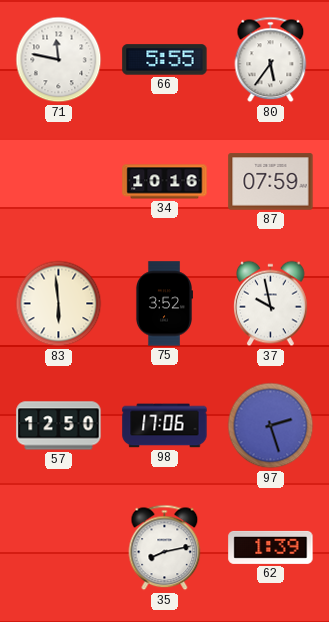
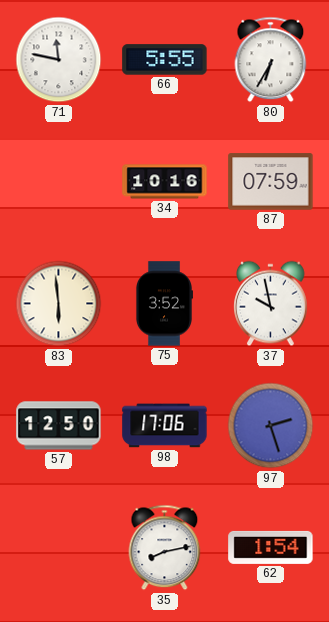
80: 5:36 -> 6:35
62: 1:39 -> 1:54
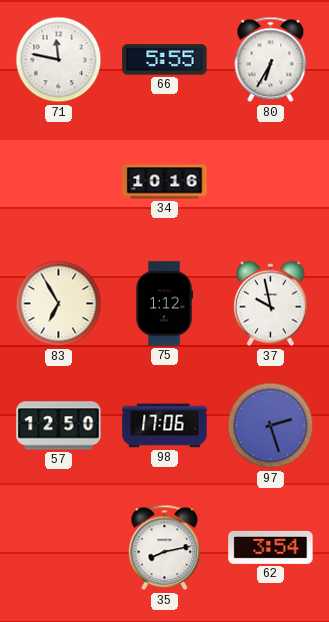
87: 07:59 -> none
83: 5:59 -> 6:55
75: 3:52 -> 1:12
62: 1:54 -> 3:54
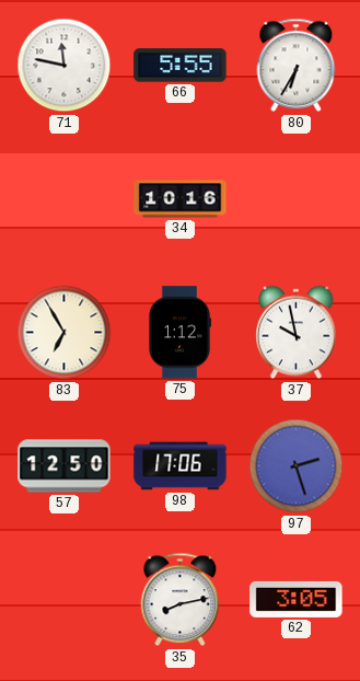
62: 3:54 -> 3:05
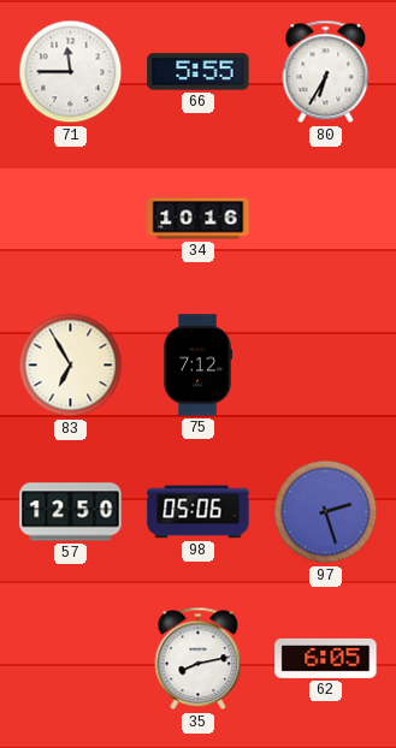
71: 11:47 -> 11:45
75: 1:12 -> 7:12
37: 9:58 -> none
98: 17:06 -> 05:06
62: 3:05 -> 6:05
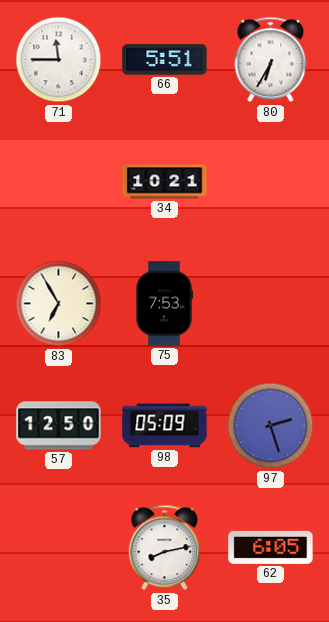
66: 5:55 -> 5:51
34: 10:16 -> 10:21
75: 7:12 -> 7:53
98: 05:06 -> 05:09
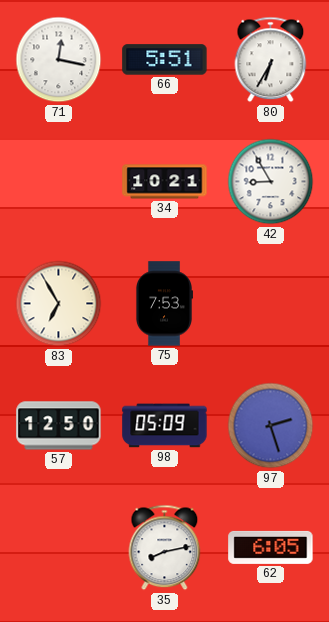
71: 11:45 -> 12:17
42: none -> 8:55
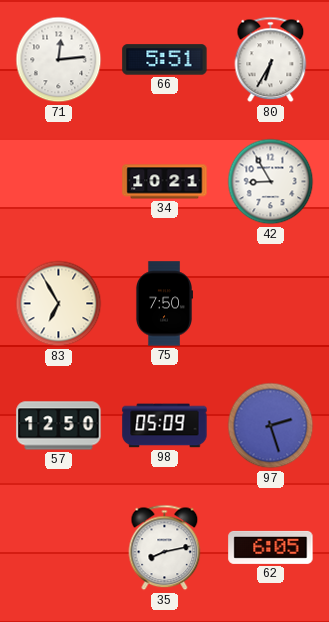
71: 12:17 -> 12:14
75: 7:53 -> 7:50
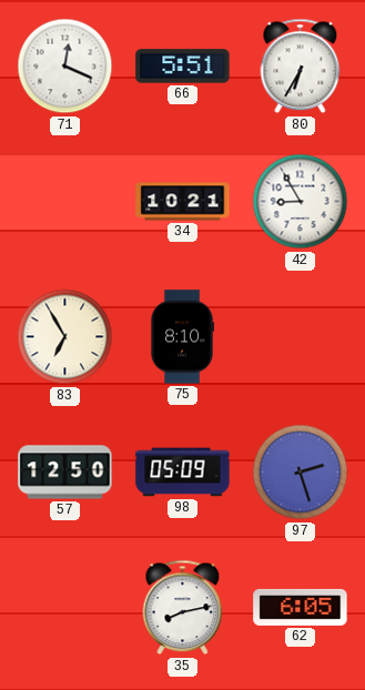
71: 12:14 -> 12:19
75: 7:50 -> 8:10
